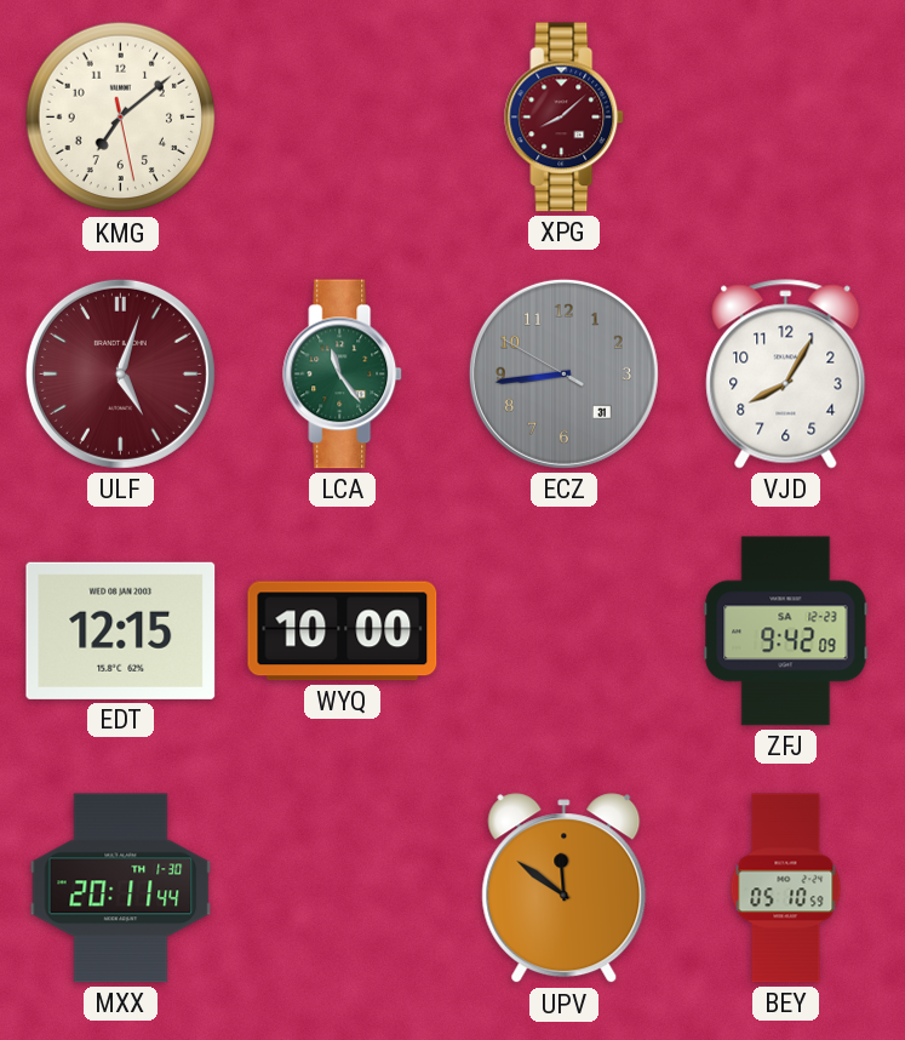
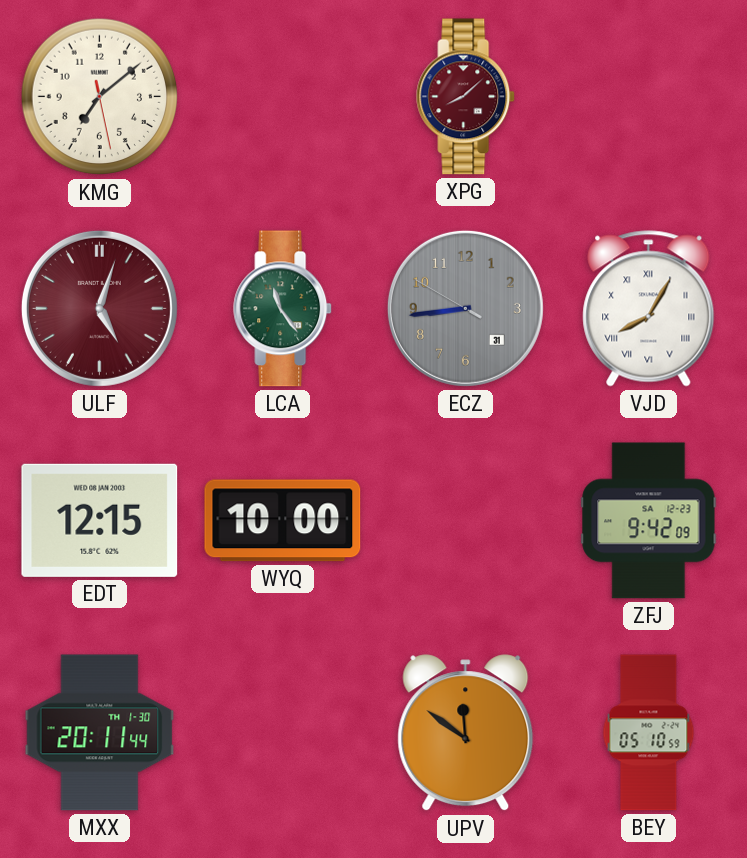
VJD numerals: Arabic -> Roman
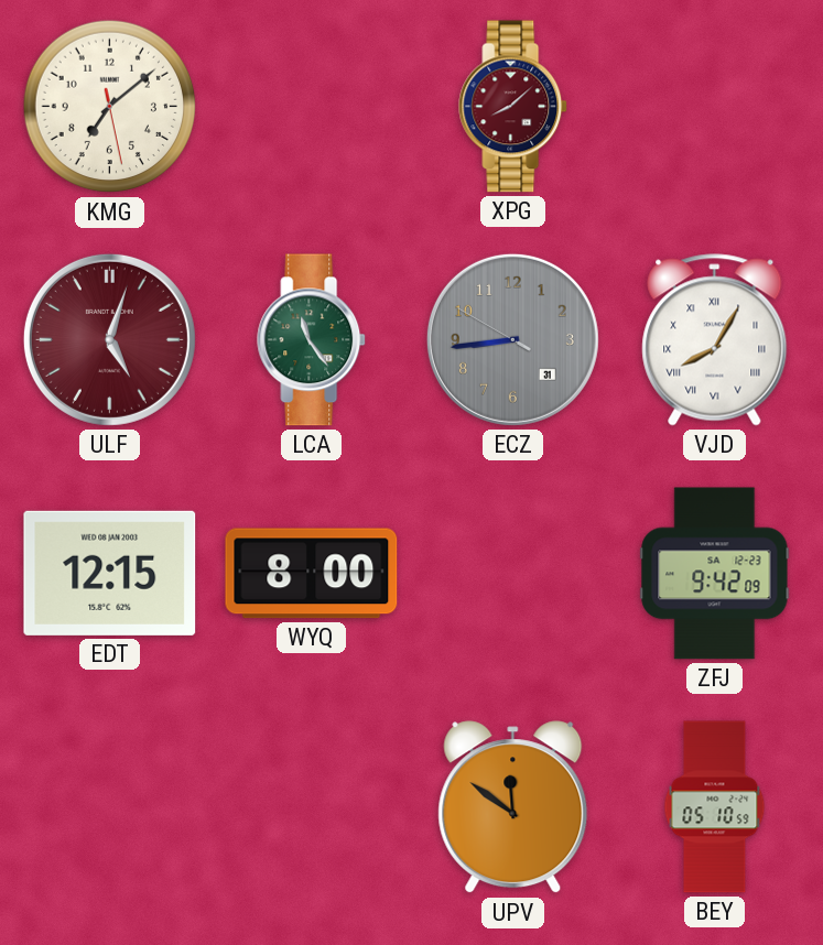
WYQ: 10:00 -> 8:00
MXX: 20:11 -> none
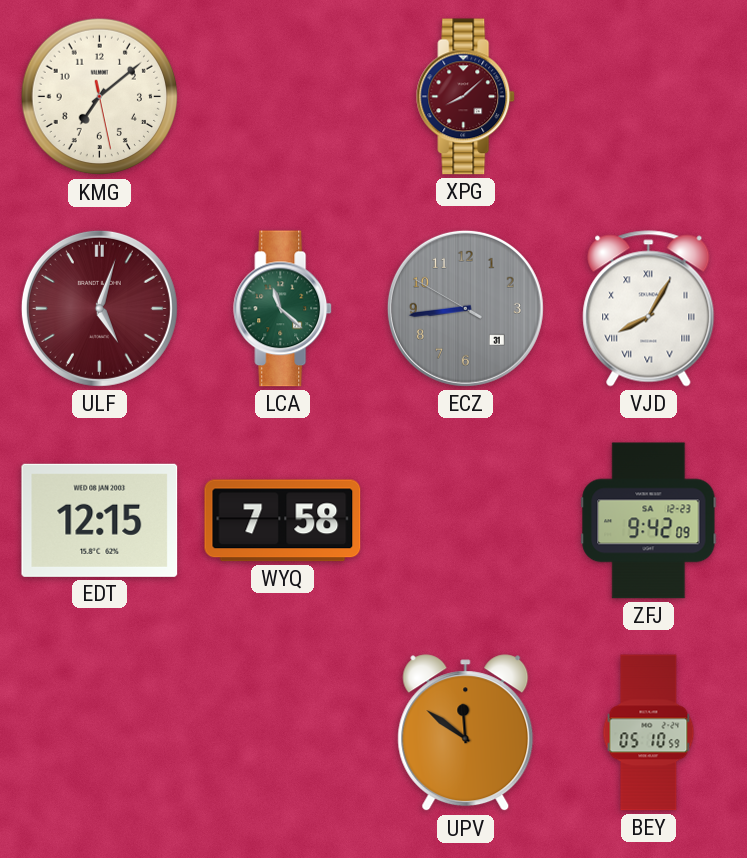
LCA: 11:24 -> 11:22
WYQ: 8:00 -> 7:58
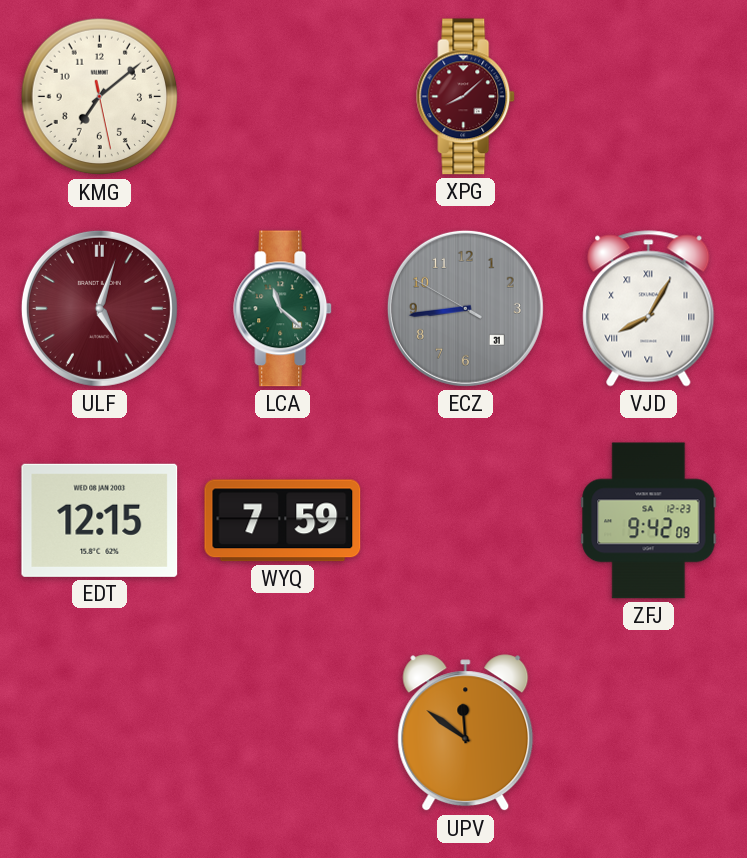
WYQ: 7:58 -> 7:59
BEY: 05:10 -> none
